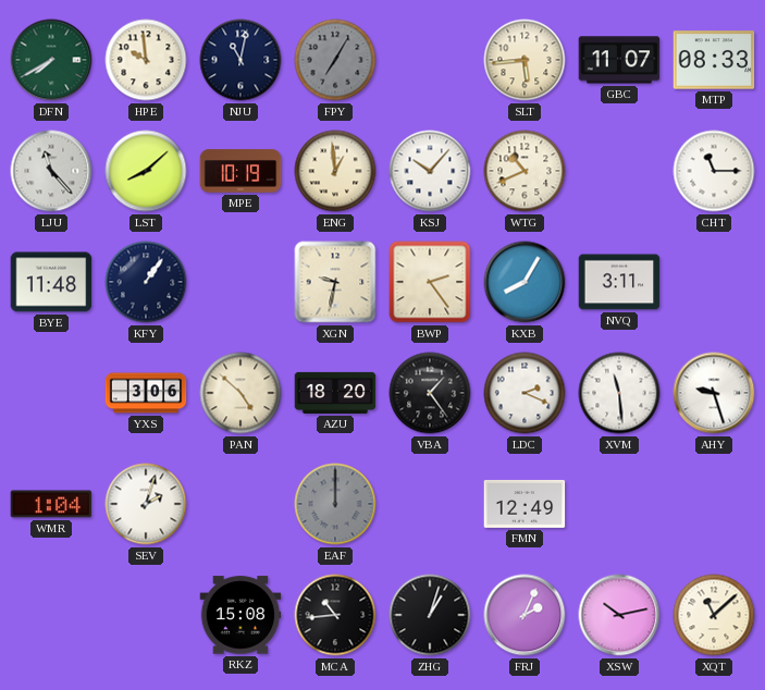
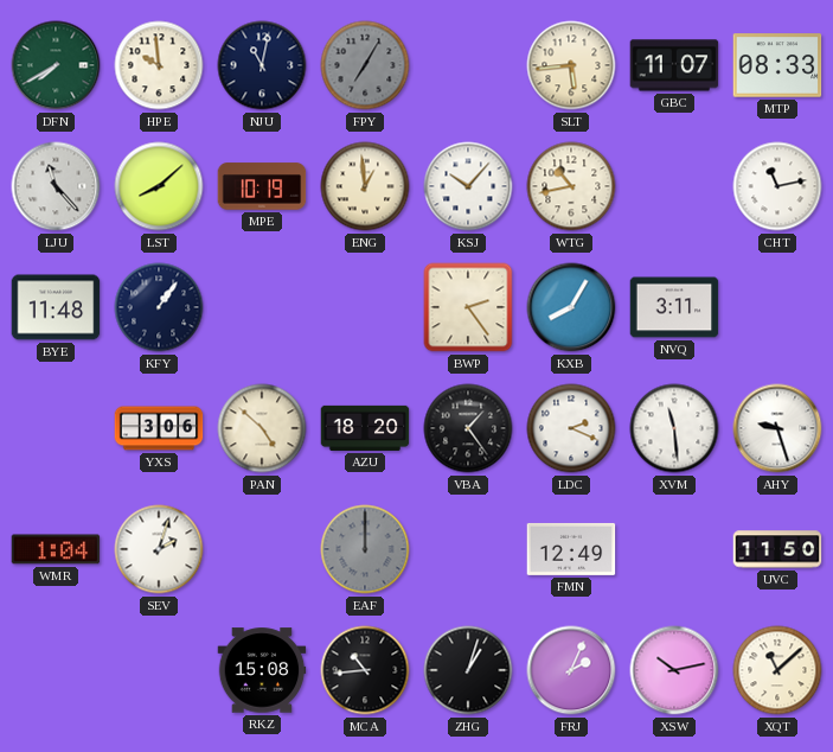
WTG: 10:41 -> 10:43
CHT: 11:15 -> 11:13
XGN: 9:32 -> none
UVC: none -> 11:50
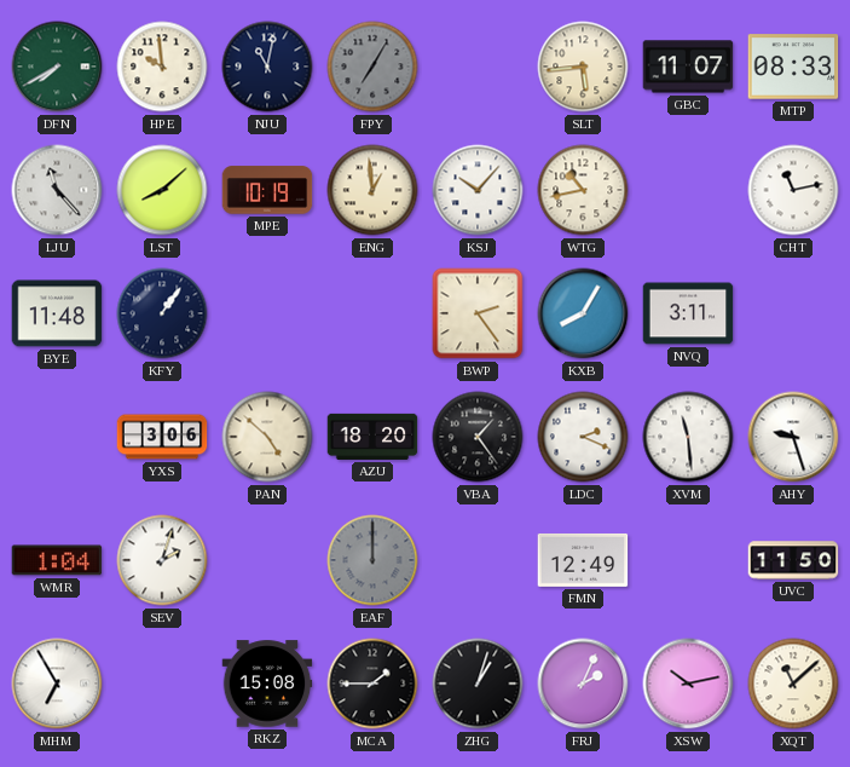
MHM: none -> 6:55
MCA: 10:44 -> 1:45
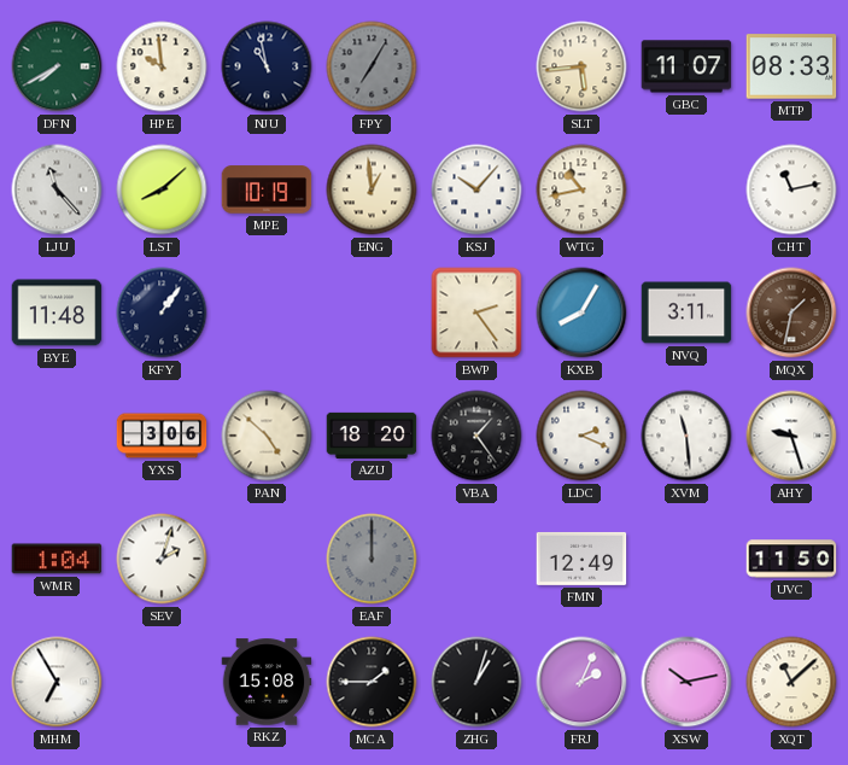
NJU: 11:02 -> 10:58
MQX: none -> 1:32
